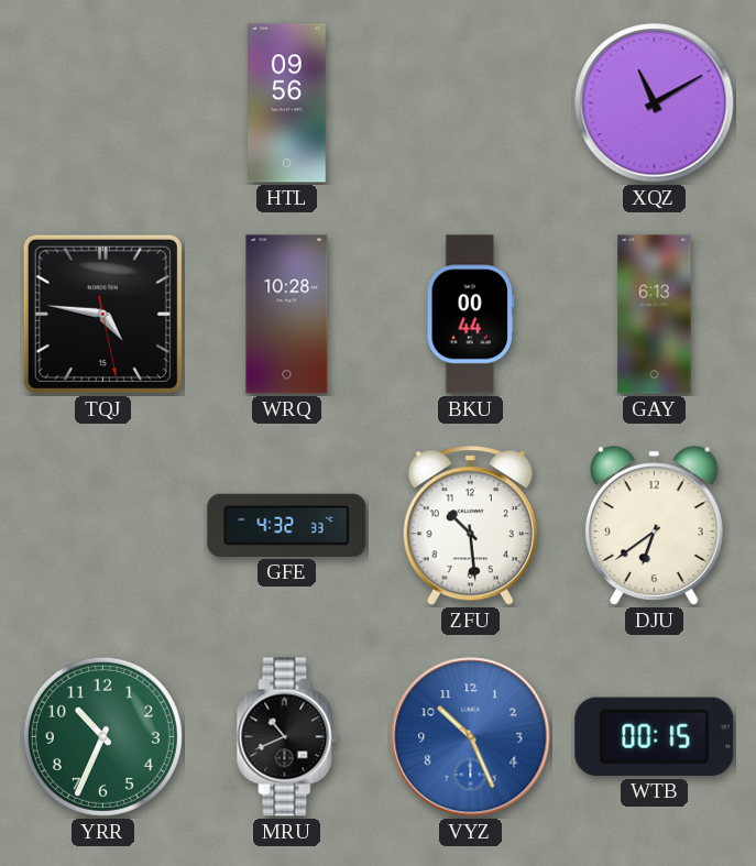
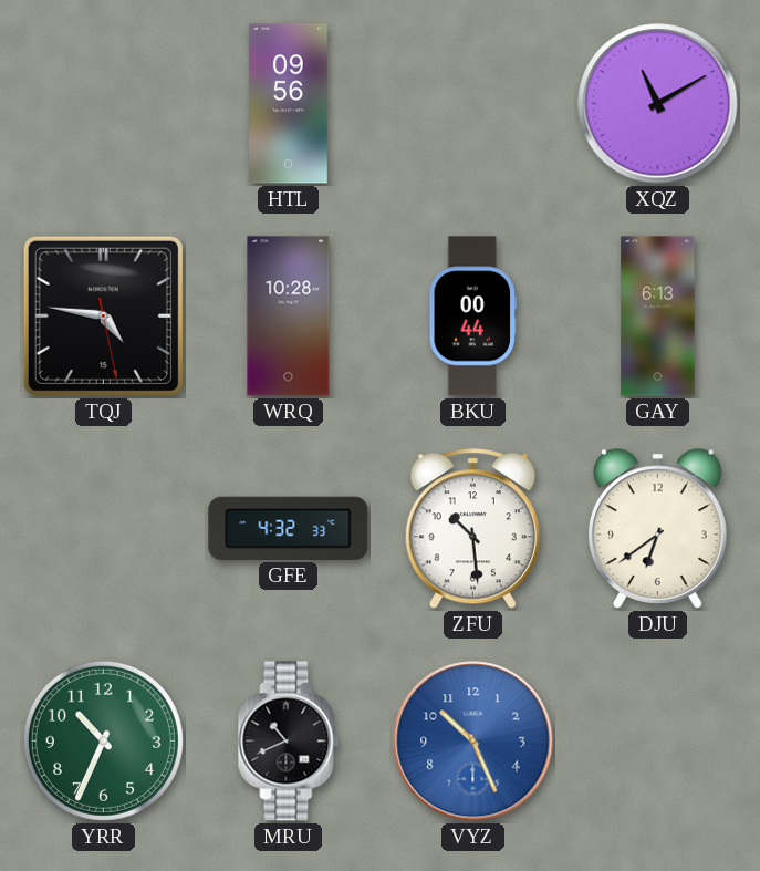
WTB: 00:15 -> none
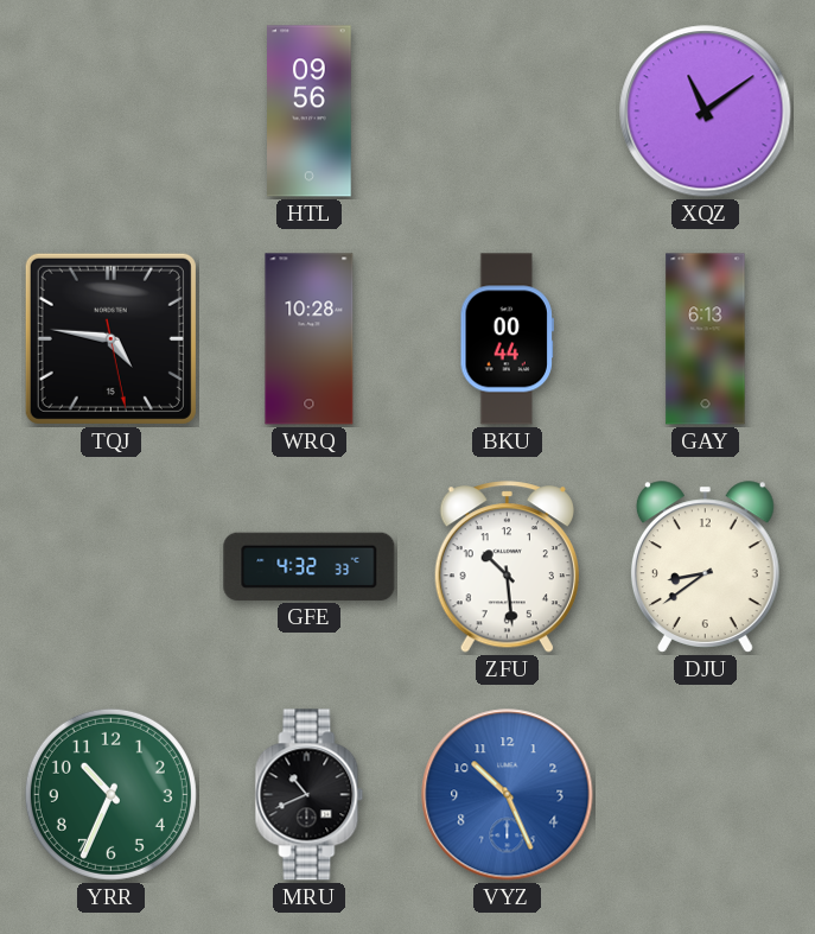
XQZ: 11:10 -> 11:09
DJU: 6:39 -> 8:39
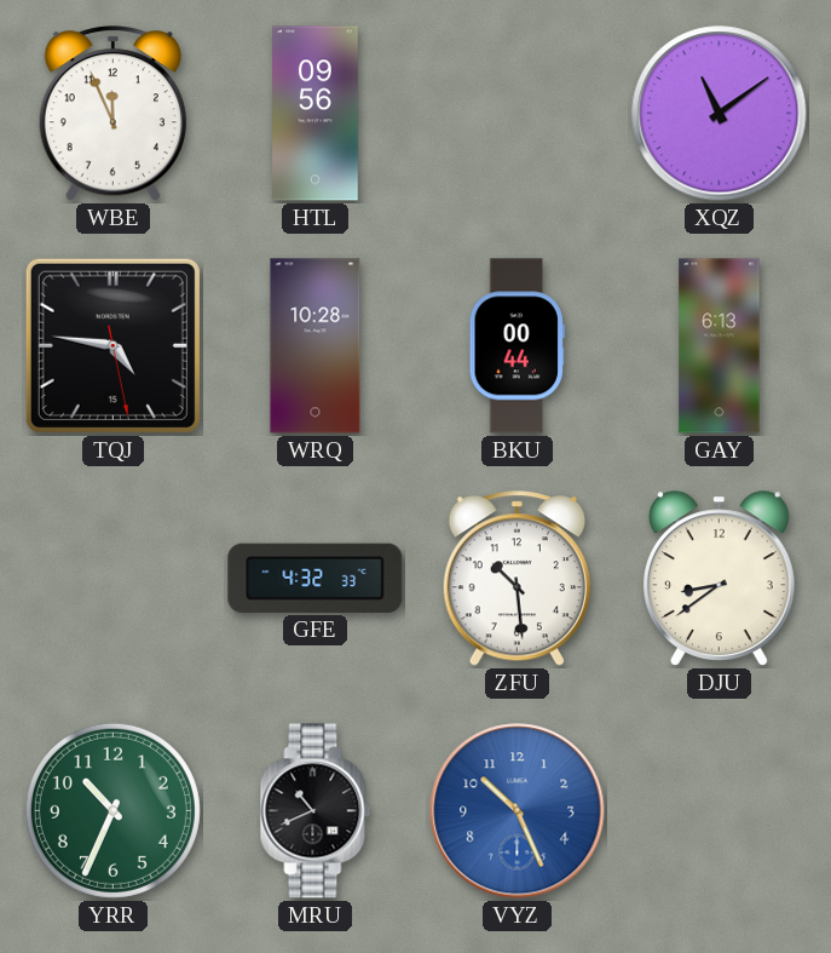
WBE: none -> 11:56
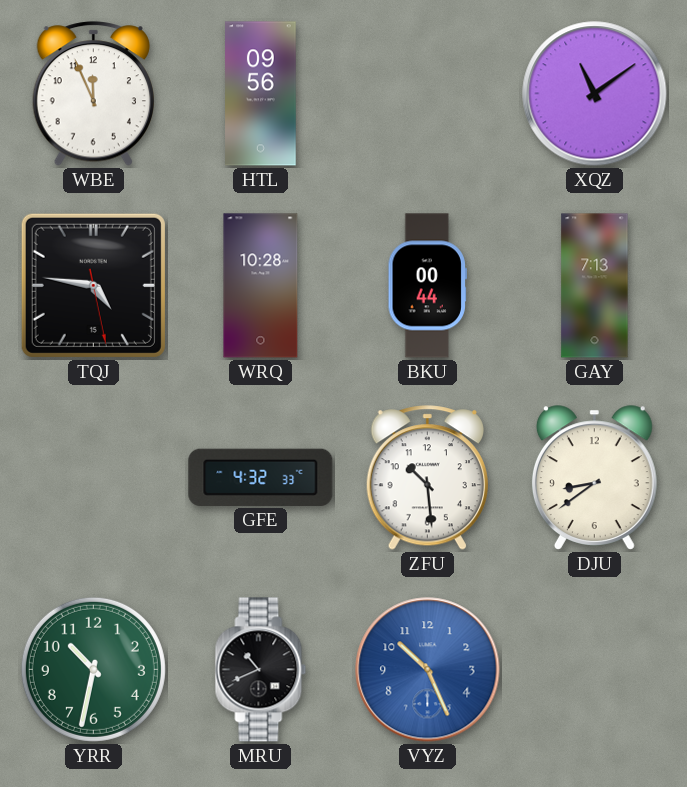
GAY: 6:13 -> 7:13
YRR: 10:34 -> 10:32
